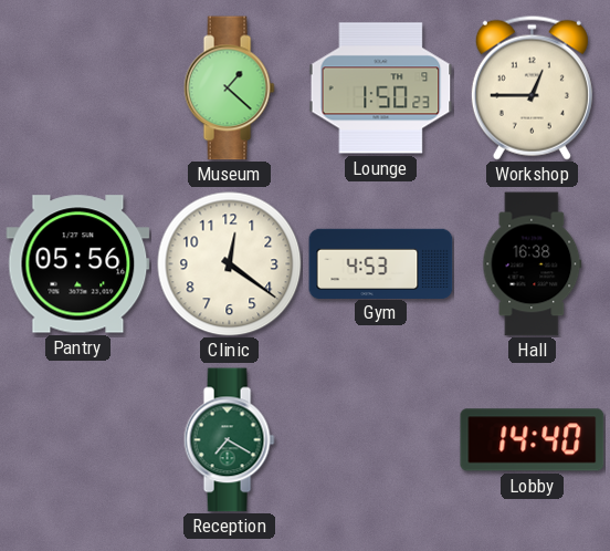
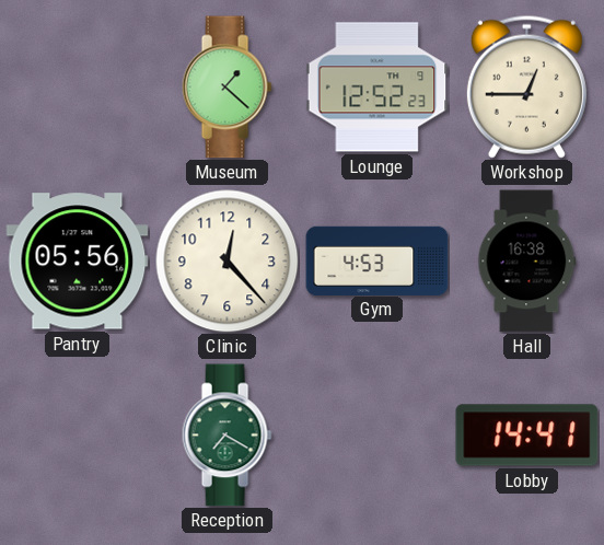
Lounge: 1:50 -> 12:52
Clinic: 12:21 -> 12:23
Lobby: 14:40 -> 14:41
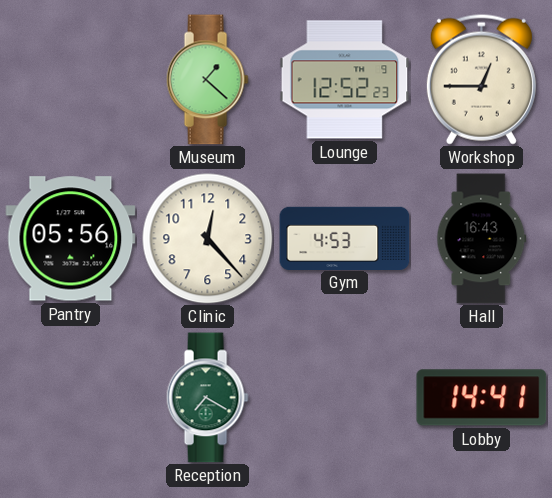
Hall: 16:38 -> 16:43
